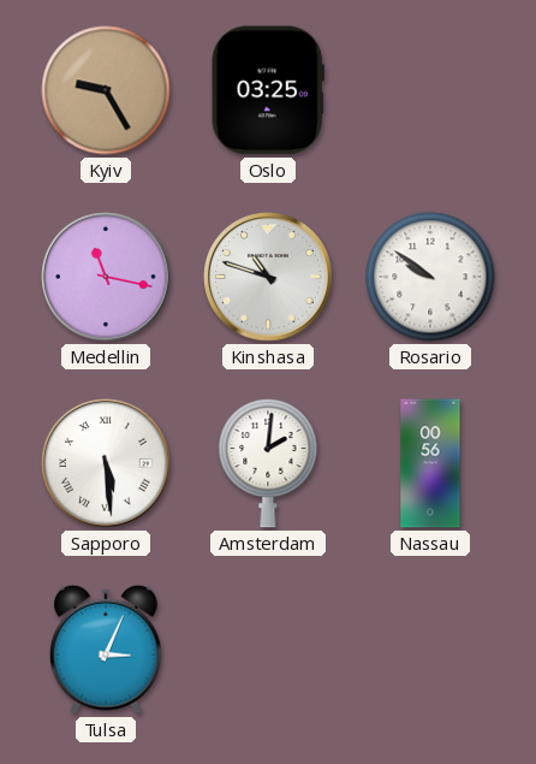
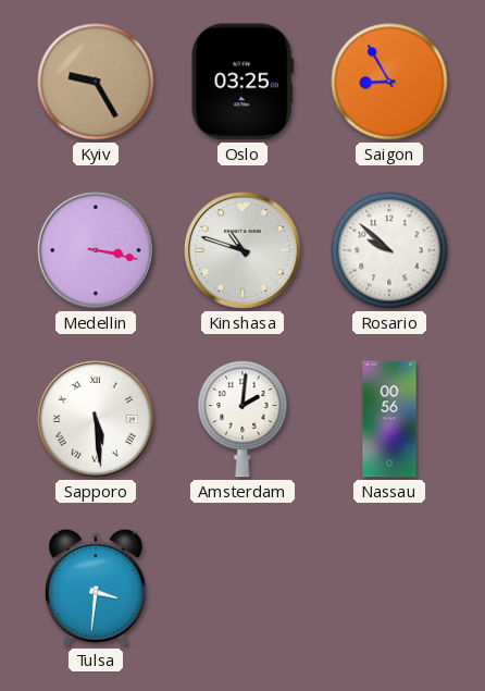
Saigon: none -> 8:55
Medellin: 11:17 -> 3:17
Rosario: 9:51 -> 9:52
Tulsa: 3:04 -> 3:31
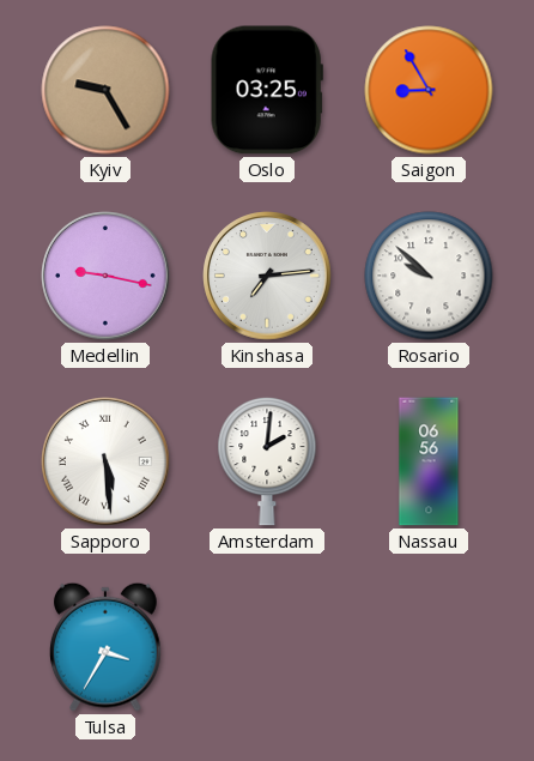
Medellin: 3:17 -> 9:17
Kinshasa: 10:48 -> 7:14
Nassau: 00:56 -> 06:56
Tulsa: 3:31 -> 3:35
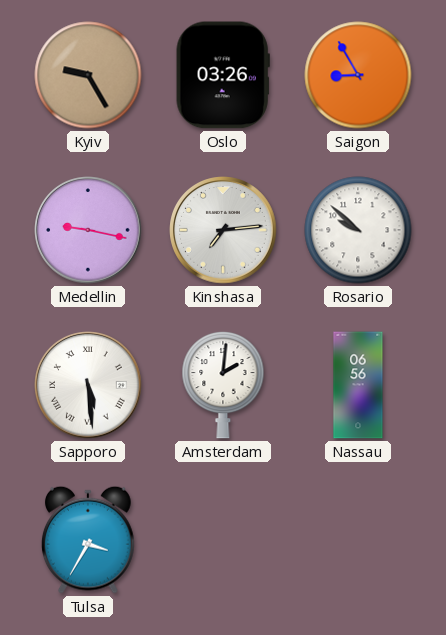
Oslo: 03:25 -> 03:26
